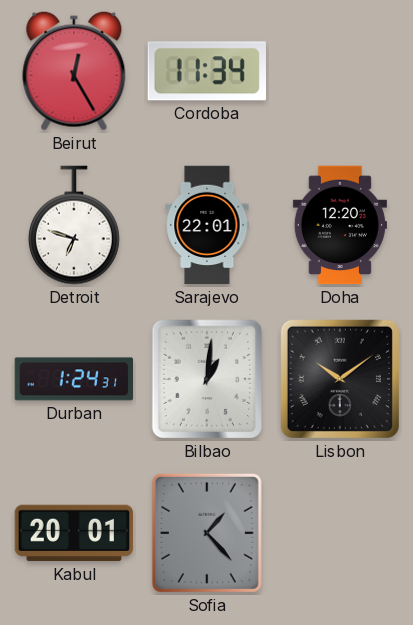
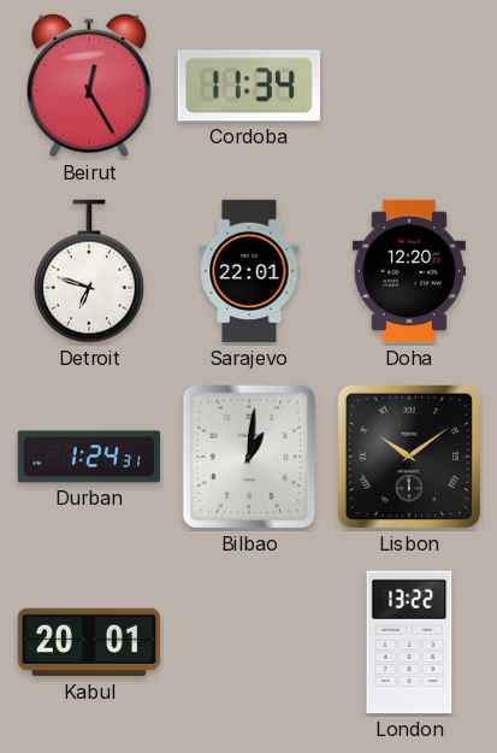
Sofia: 1:23 -> none
London: none -> 13:22
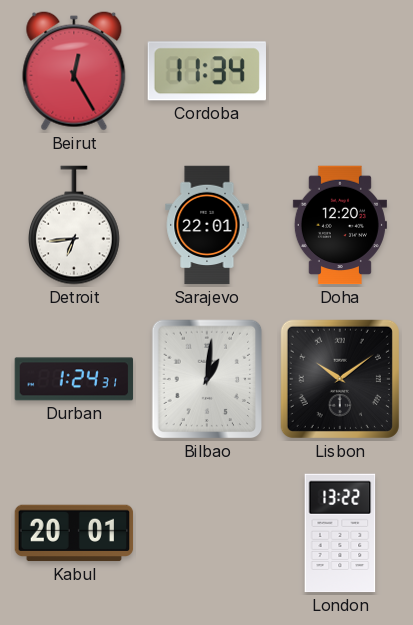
Detroit: 6:48 -> 6:44
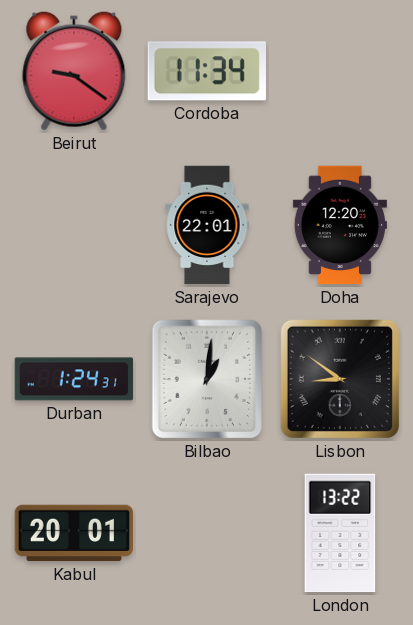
Beirut: 12:25 -> 9:21
Detroit: 6:44 -> none
Lisbon: 10:09 -> 8:51
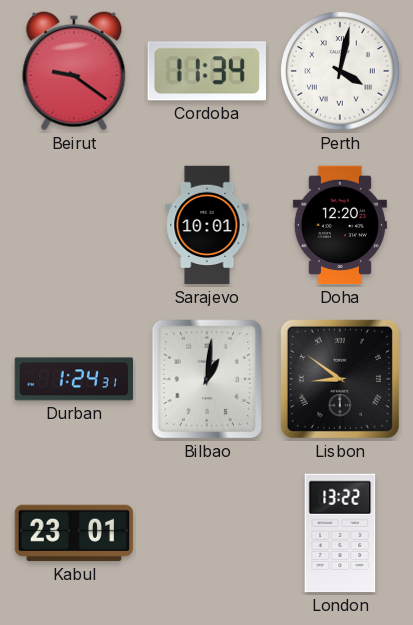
Perth: none -> 4:02
Sarajevo: 22:01 -> 10:01
Kabul: 20:01 -> 23:01
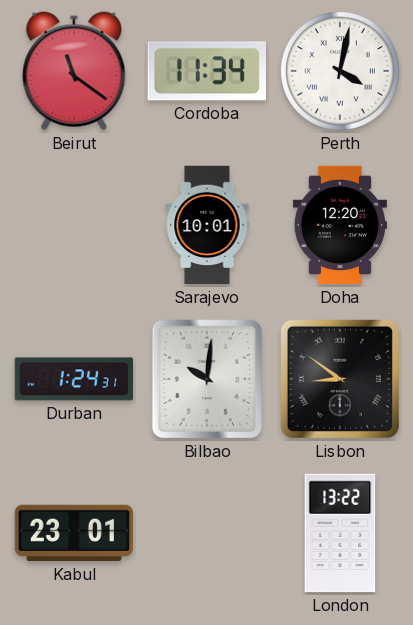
Beirut: 9:21 -> 11:21
Bilbao: 1:01 -> 10:01
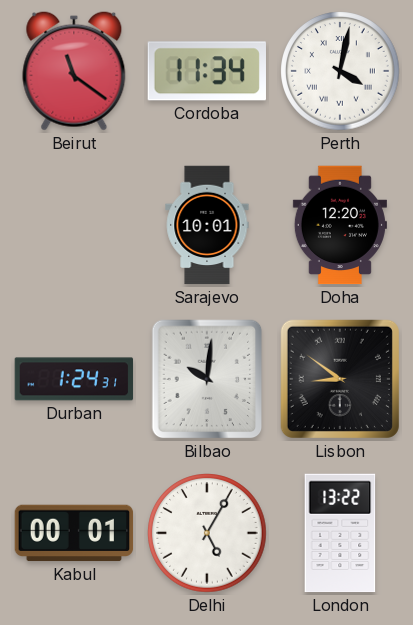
Kabul: 23:01 -> 00:01
Delhi: none -> 5:05
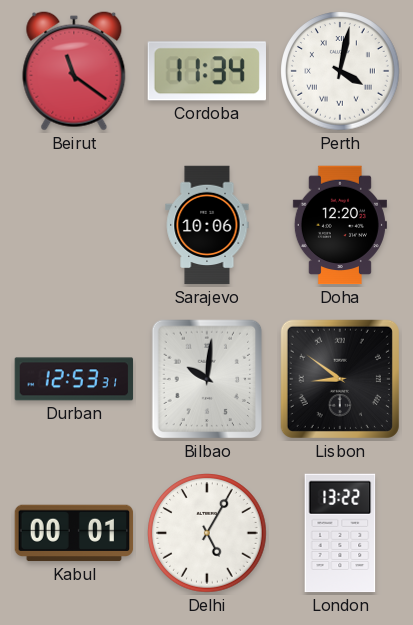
Sarajevo: 10:01 -> 10:06
Durban: 1:24 -> 12:53
